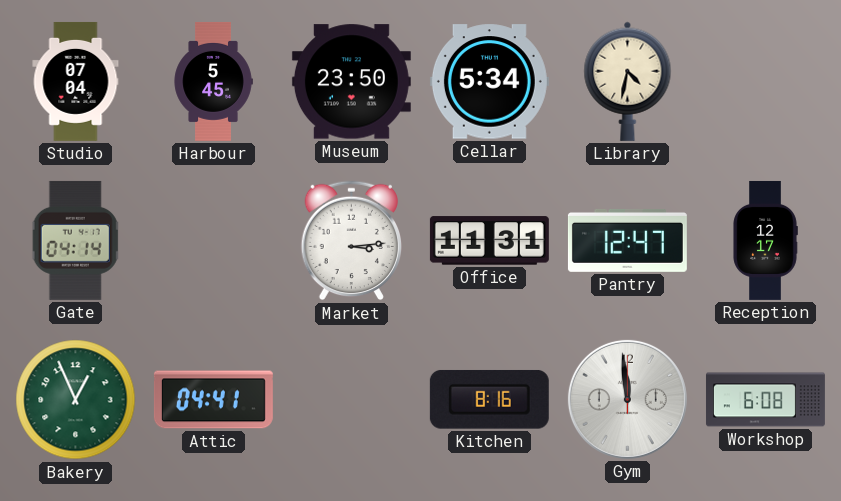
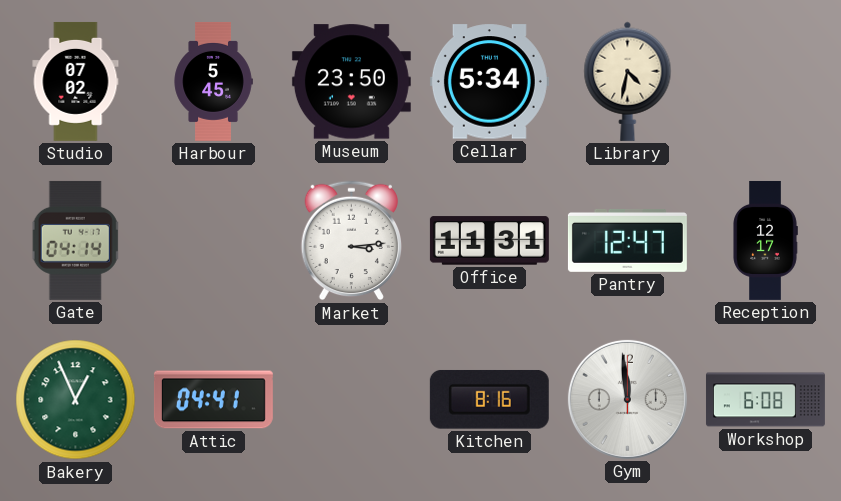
Studio: 07:04 -> 07:02
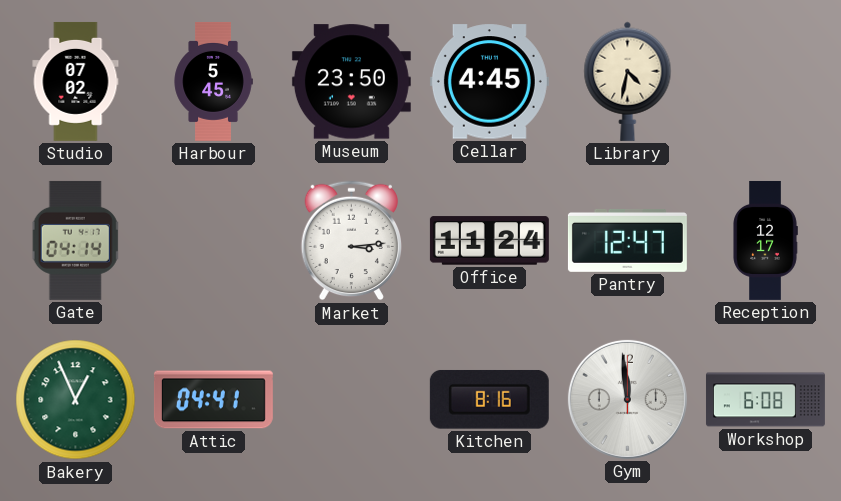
Cellar: 5:34 -> 4:45
Office: 11:31 -> 11:24
